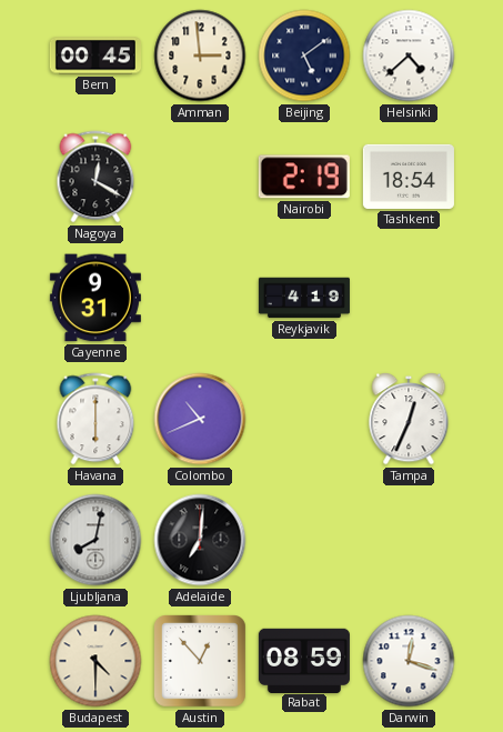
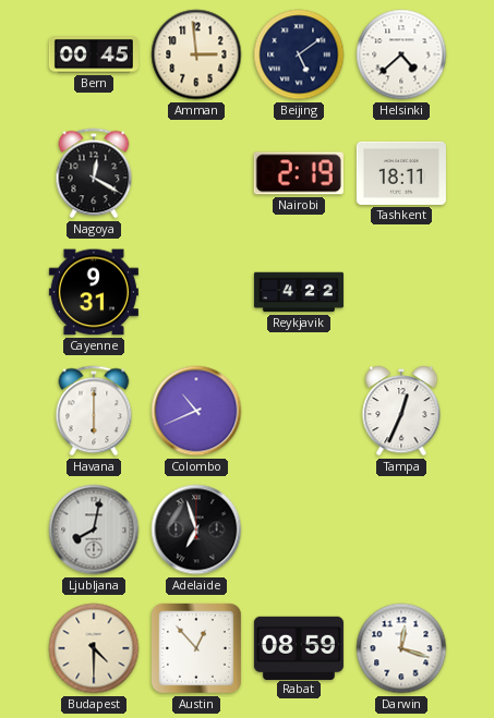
Tashkent: 18:54 -> 18:11
Reykjavik: 4:19 -> 4:22
Adelaide: 7:01 -> 6:57
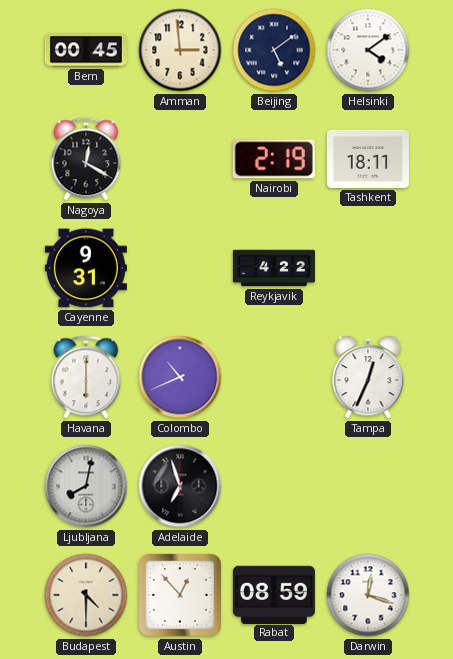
Helsinki: 4:38 -> 4:09
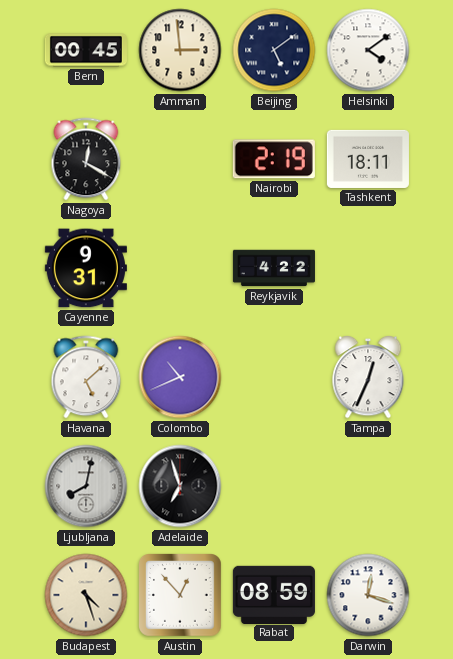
Havana: 6:00 -> 5:08
Budapest: 4:30 -> 4:27
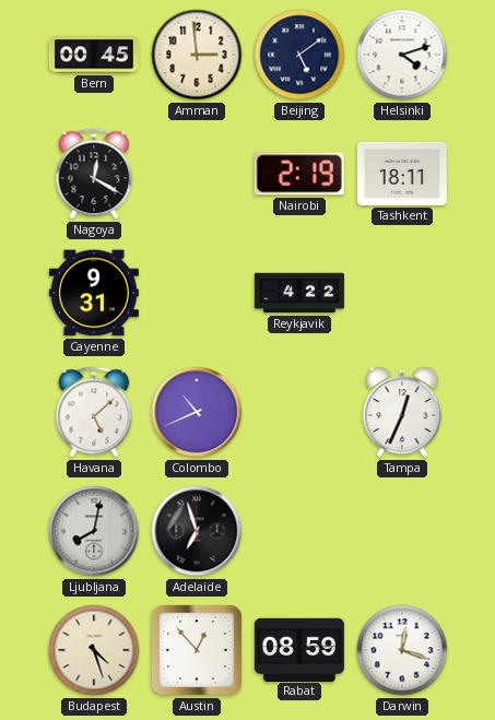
Helsinki: 4:09 -> 4:12
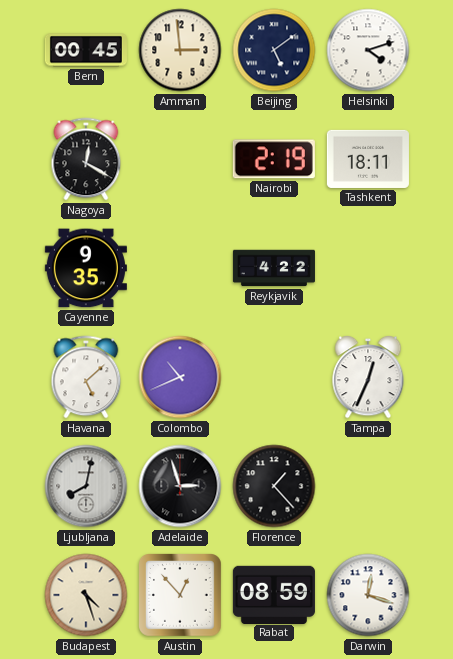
Cayenne: 9:31 -> 9:35
Adelaide: 6:57 -> 2:57
Florence: none -> 1:23
